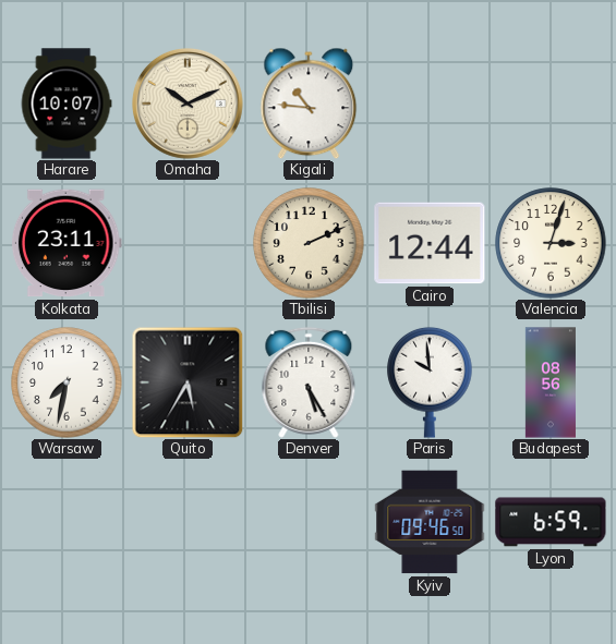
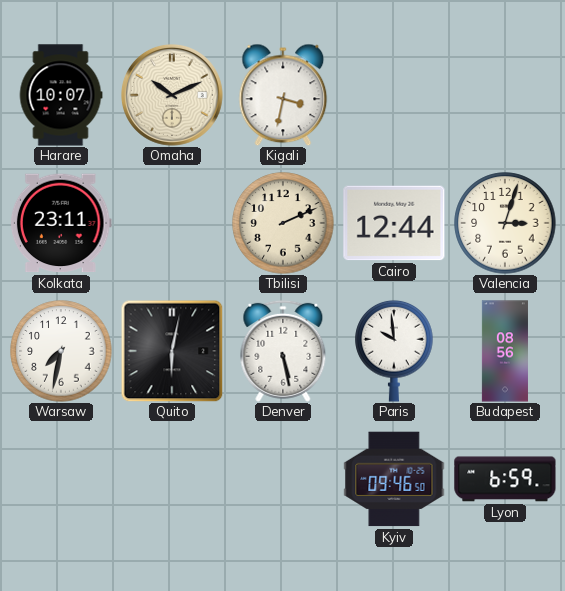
Kigali: 10:46 -> 3:32
Quito: 5:35 -> 6:02
Denver: 5:25 -> 5:28
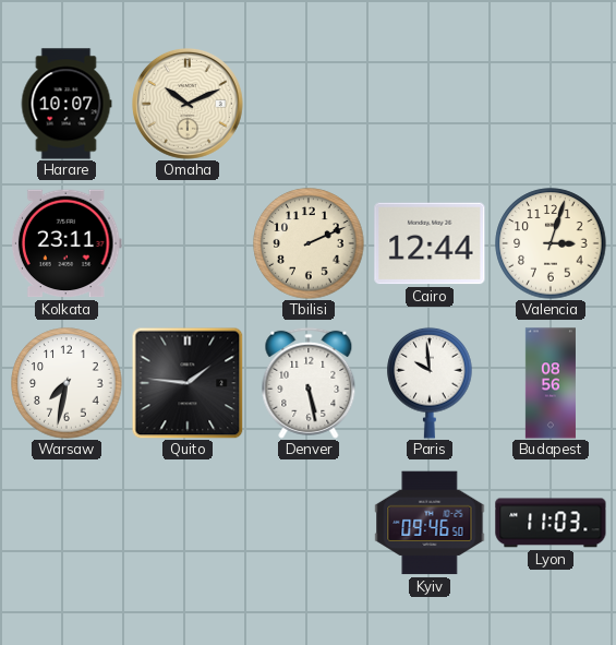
Kigali: 3:32 -> none
Quito: 6:02 -> 1:46
Lyon: 6:59 -> 11:03
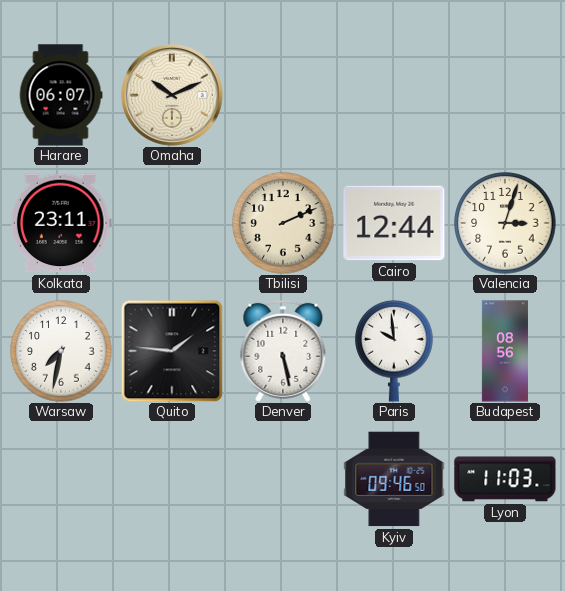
Harare: 10:07 -> 06:07
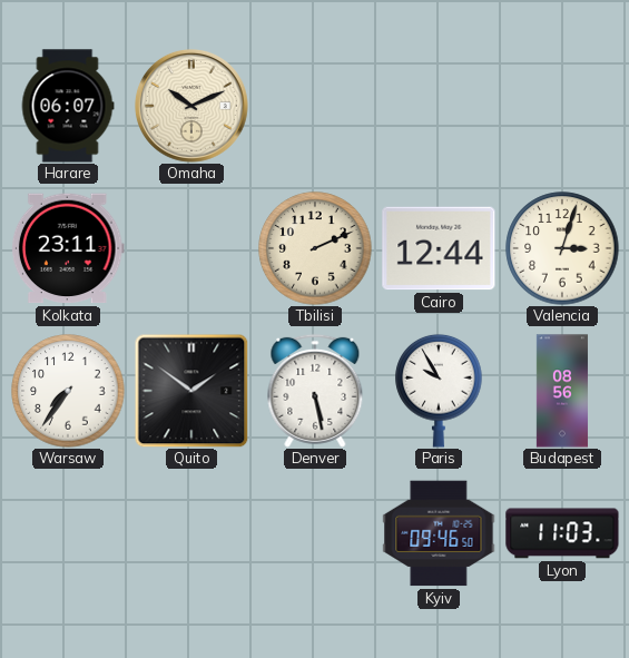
Warsaw: 7:32 -> 7:36
Quito: 1:46 -> 1:51
Paris: 9:59 -> 9:55
